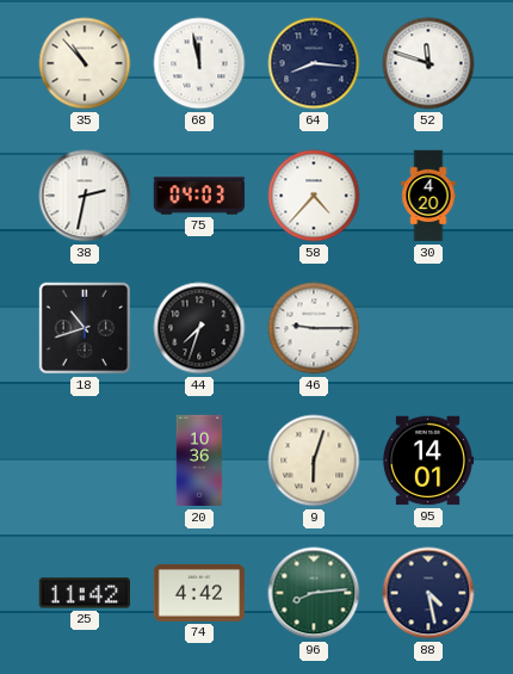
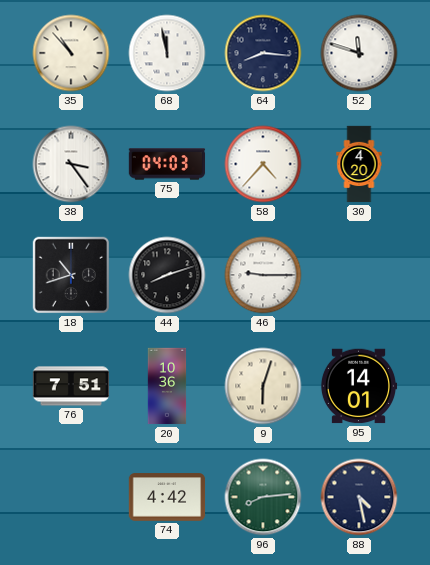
38: 2:32 -> 3:24
44: 7:33 -> 8:12
76: none -> 7:51
25: 11:42 -> none
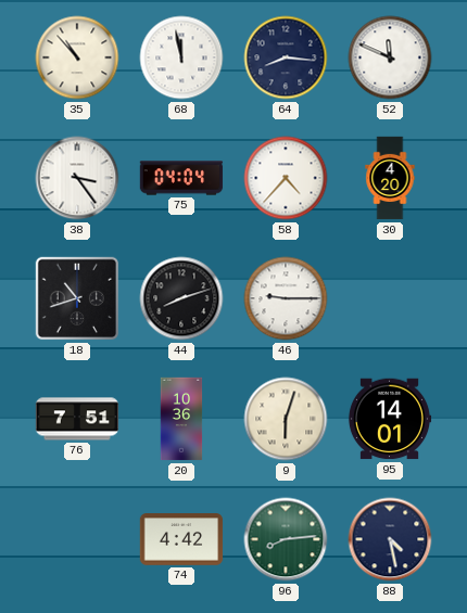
52: 11:48 -> 11:49
75: 04:03 -> 04:04
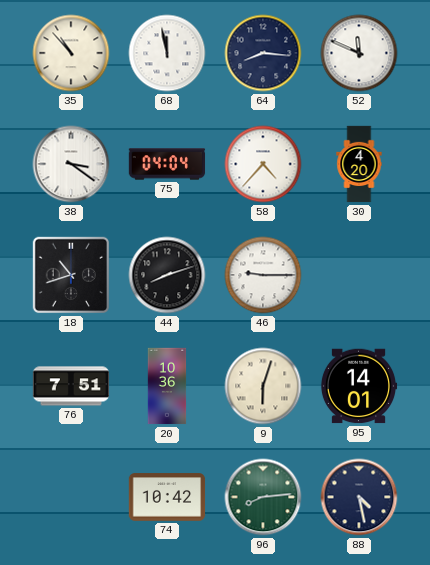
38: 3:24 -> 3:21
74: 4:42 -> 10:42
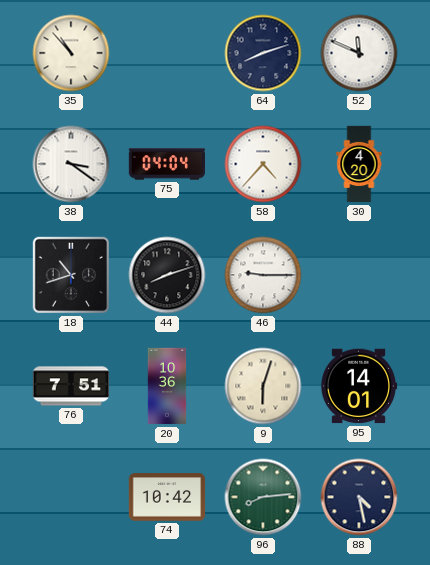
68: 11:58 -> none
64: 8:16 -> 8:12
